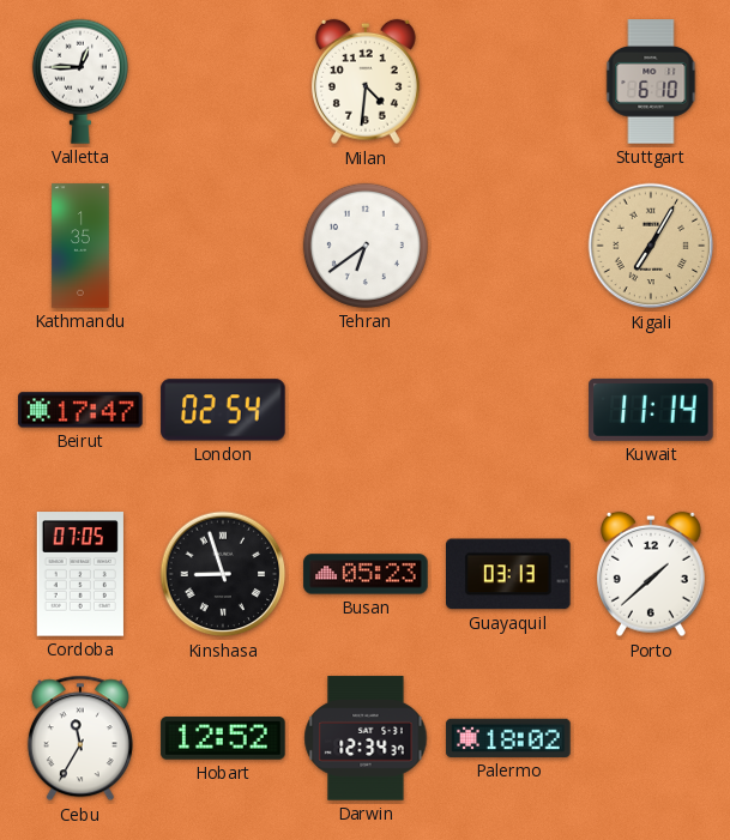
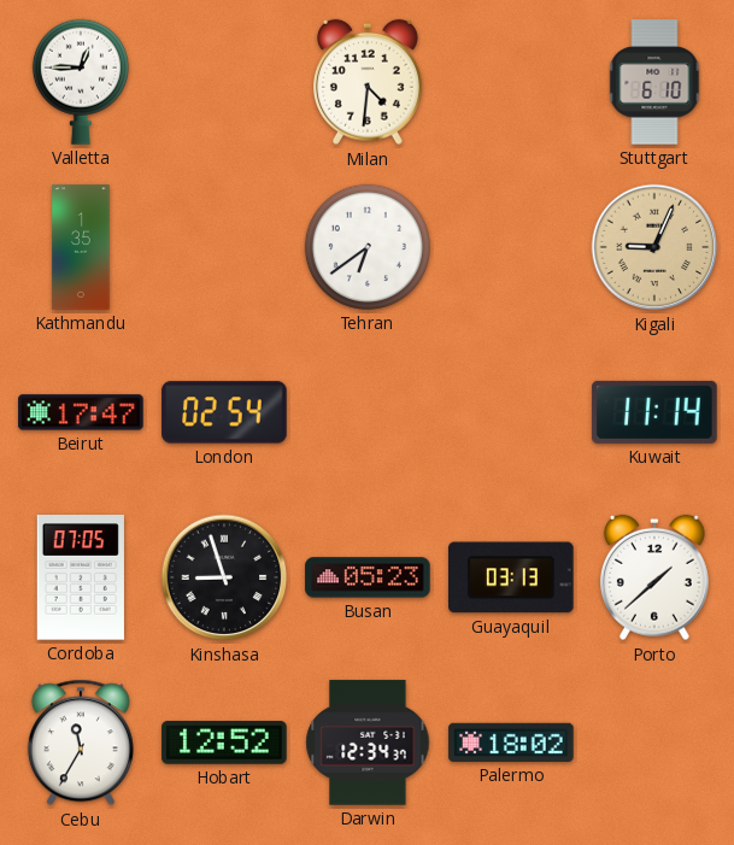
Kigali: 7:05 -> 9:04
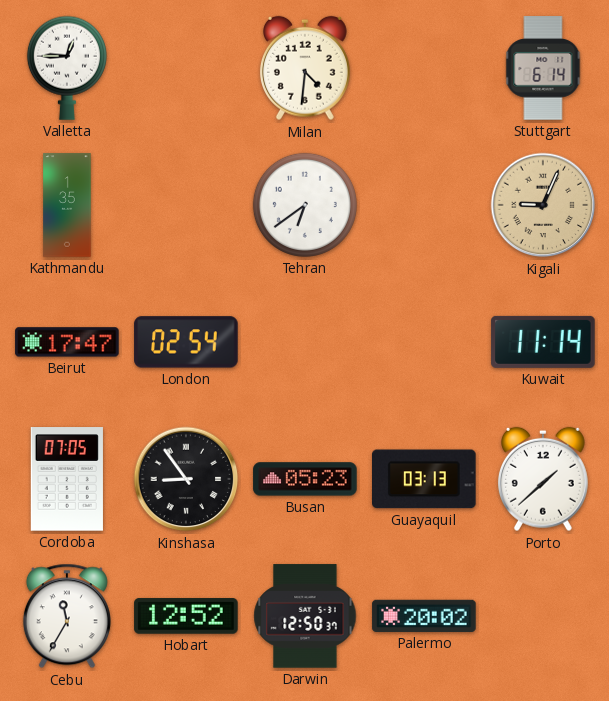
Stuttgart: 6:10 -> 6:14
Kinshasa: 8:57 -> 8:54
Darwin: 12:34 -> 12:50
Palermo: 18:02 -> 20:02
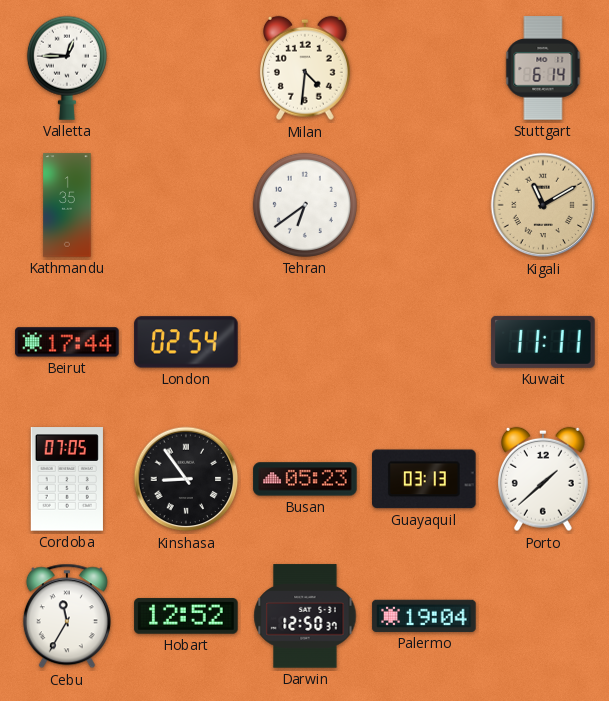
Kigali: 9:04 -> 11:10
Beirut: 17:47 -> 17:44
Kuwait: 11:14 -> 11:11
Palermo: 20:02 -> 19:04
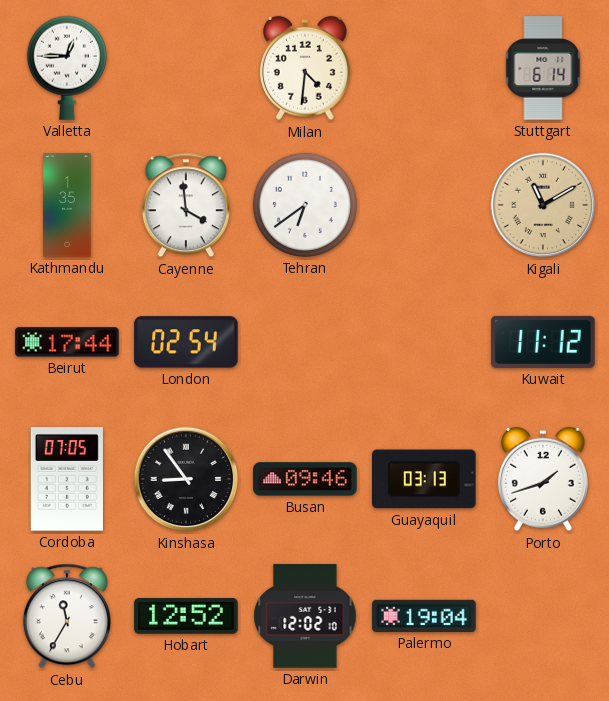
Cayenne: none -> 3:59
Kuwait: 11:11 -> 11:12
Busan: 05:23 -> 09:46
Porto: 1:38 -> 1:42
Darwin: 12:50 -> 12:02
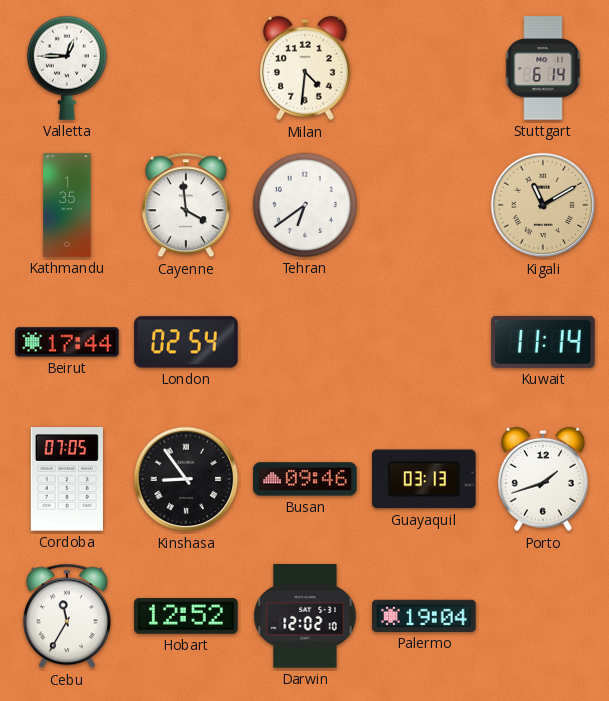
Kuwait: 11:12 -> 11:14
